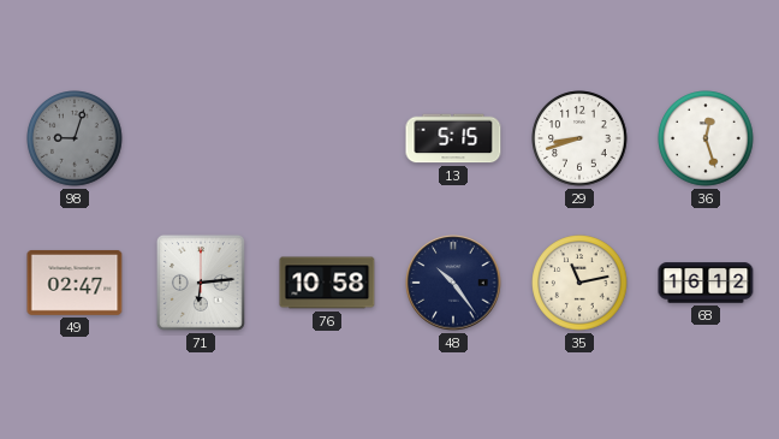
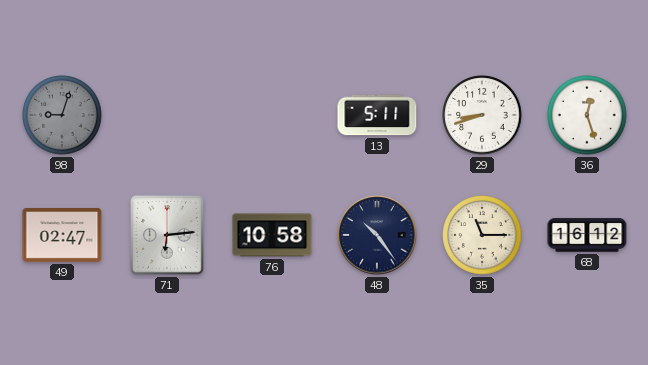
13: 5:15 -> 5:11
35: 11:13 -> 11:15
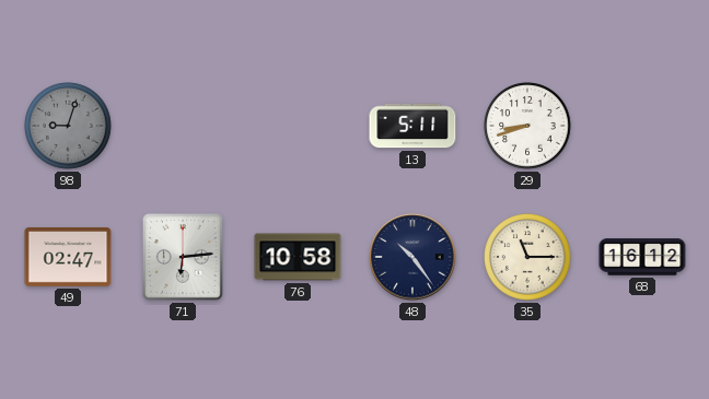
36: 12:27 -> none
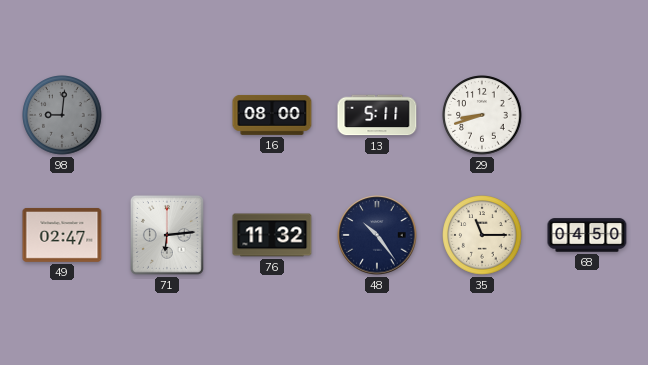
98: 9:03 -> 9:01
16: none -> 08:00
76: 10:58 -> 11:32
68: 16:12 -> 04:50
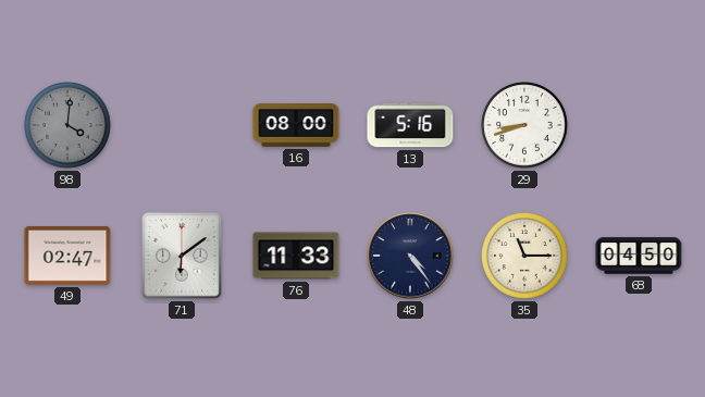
98: 9:01 -> 4:01
13: 5:11 -> 5:16
71: 6:14 -> 6:09
76: 11:32 -> 11:33
48: 10:24 -> 4:24
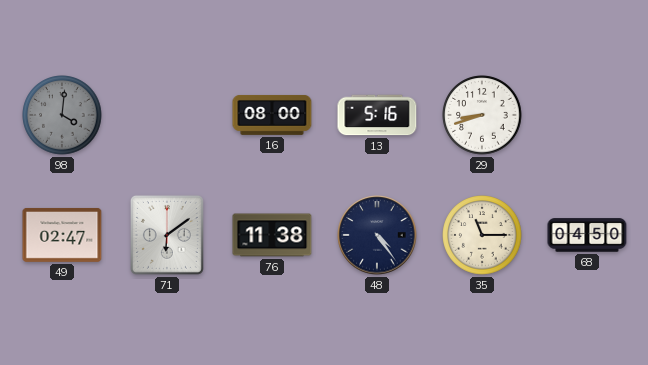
76: 11:33 -> 11:38
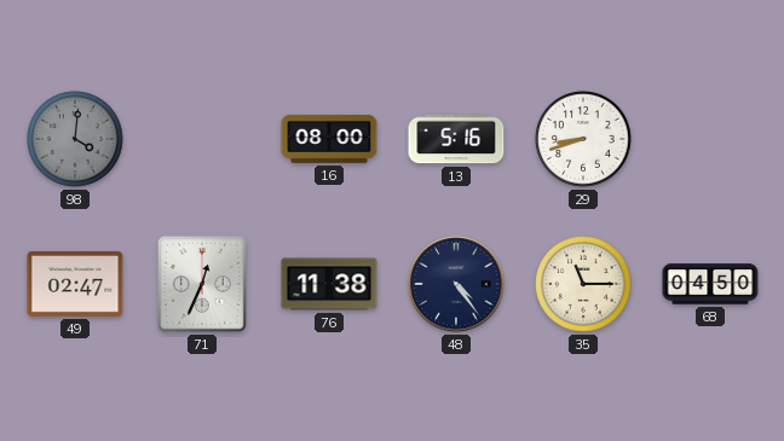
71: 6:09 -> 12:34
